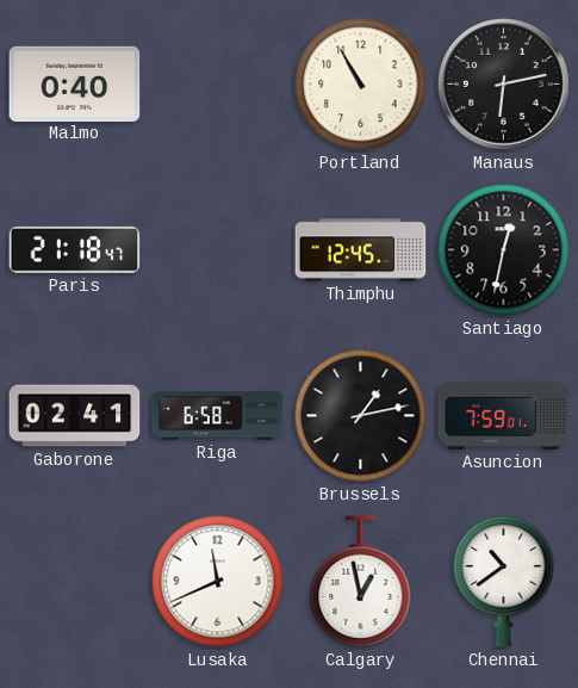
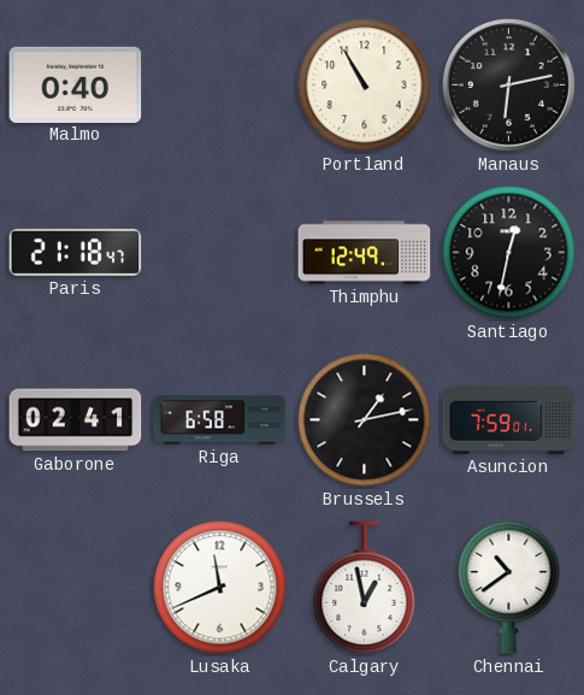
Thimphu: 12:45 -> 12:49
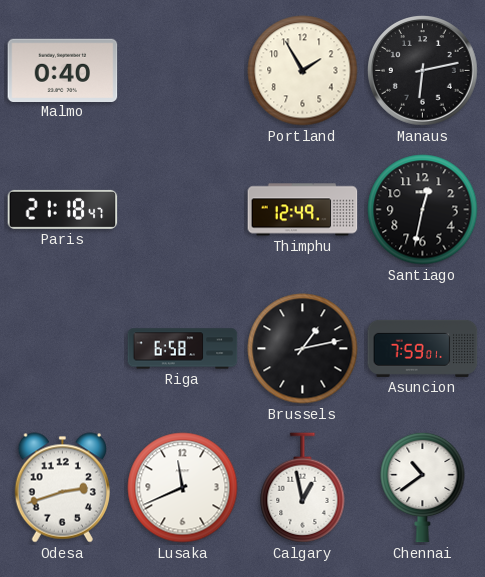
Portland: 10:55 -> 1:55
Gaborone: 02:41 -> none
Odesa: none -> 2:42
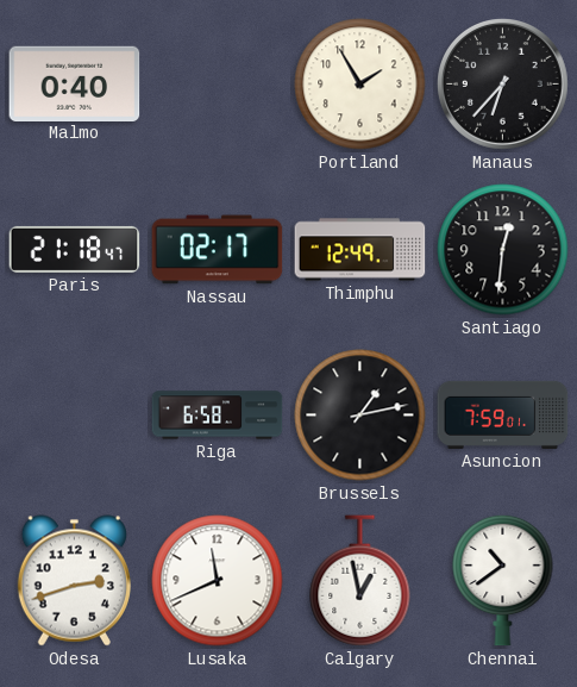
Manaus: 6:13 -> 6:37
Nassau: none -> 02:17
Santiago: 12:32 -> 12:31
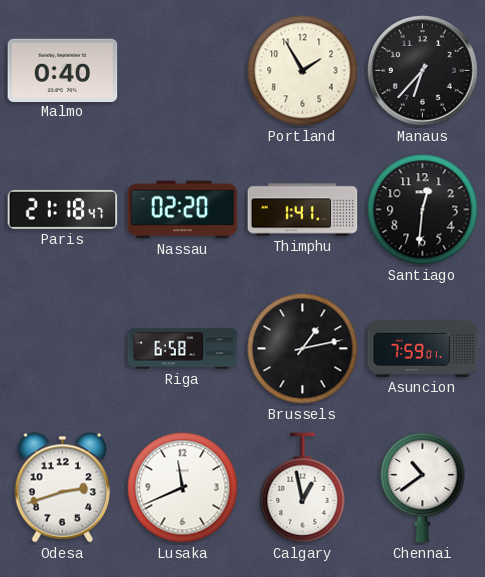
Nassau: 02:17 -> 02:20
Thimphu: 12:49 -> 1:41
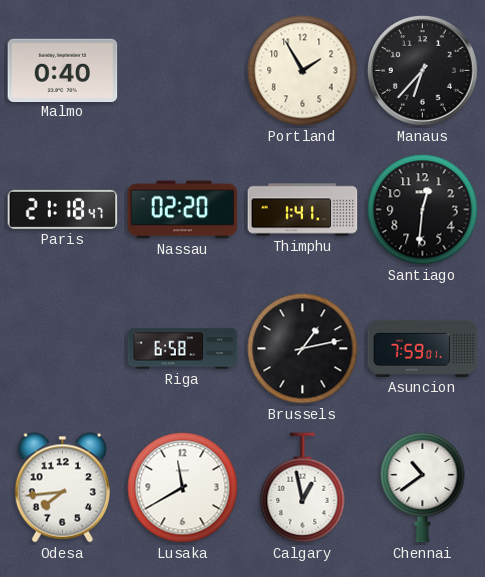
Odesa: 2:42 -> 7:44
Lusaka: 11:41 -> 11:40
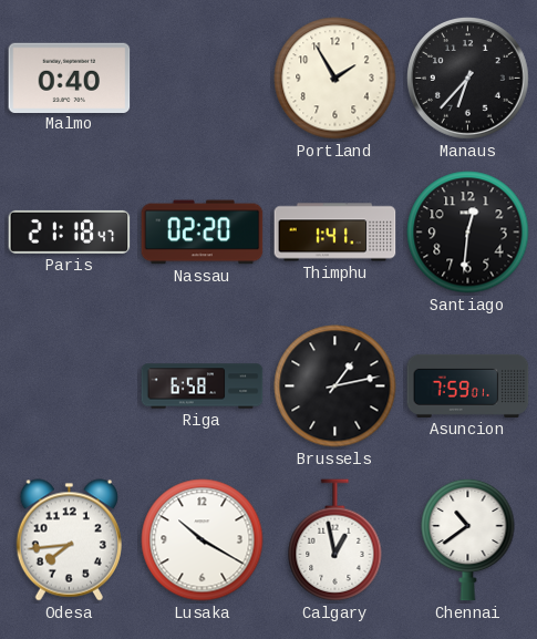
Lusaka: 11:40 -> 10:20
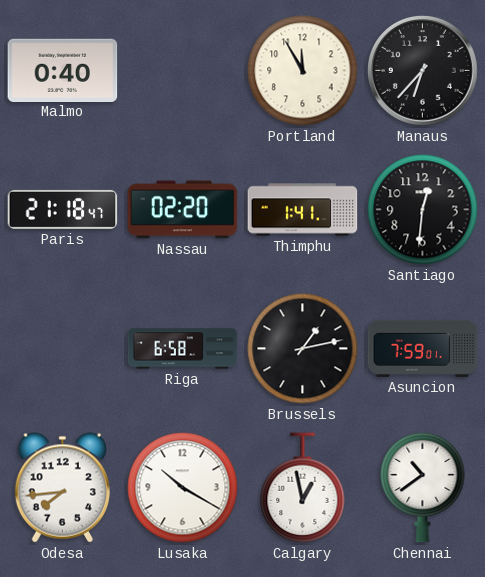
Portland: 1:55 -> 11:55
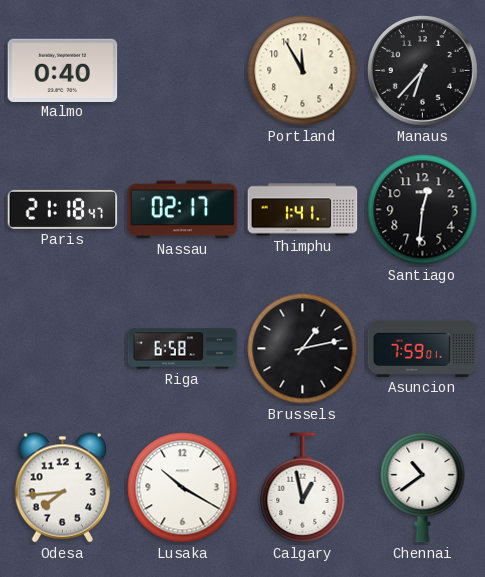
Nassau: 02:20 -> 02:17
